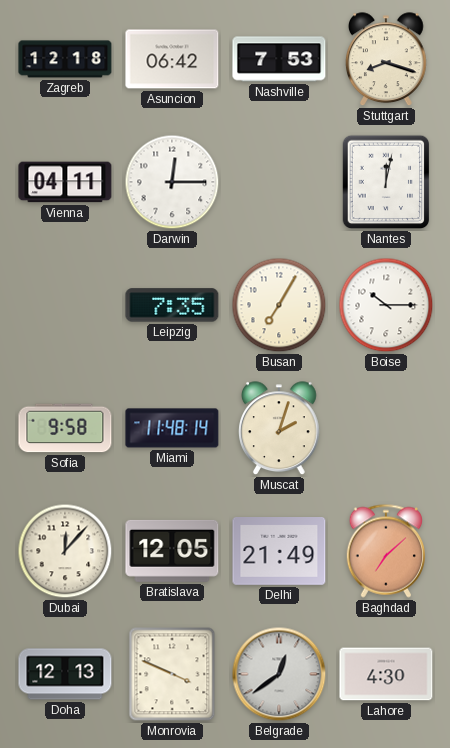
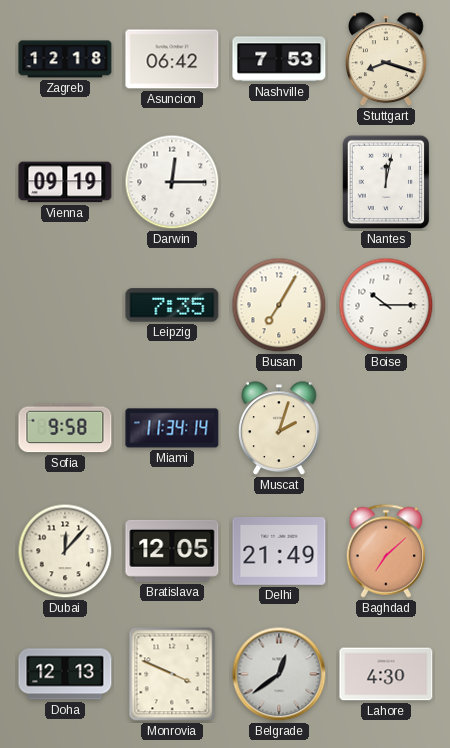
Vienna: 04:11 -> 09:19
Miami: 11:48 -> 11:34
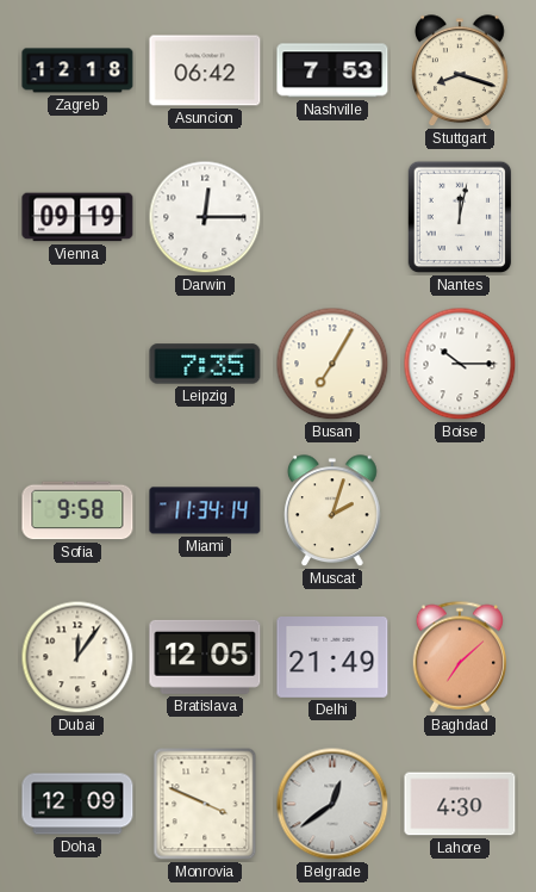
Dubai: 12:07 -> 12:06
Doha: 12:13 -> 12:09
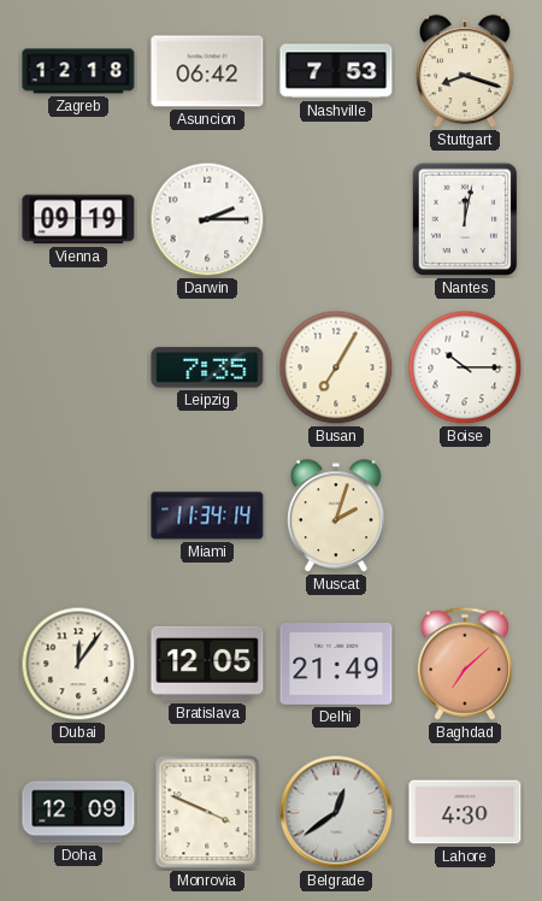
Darwin: 12:15 -> 2:15
Sofia: 9:58 -> none
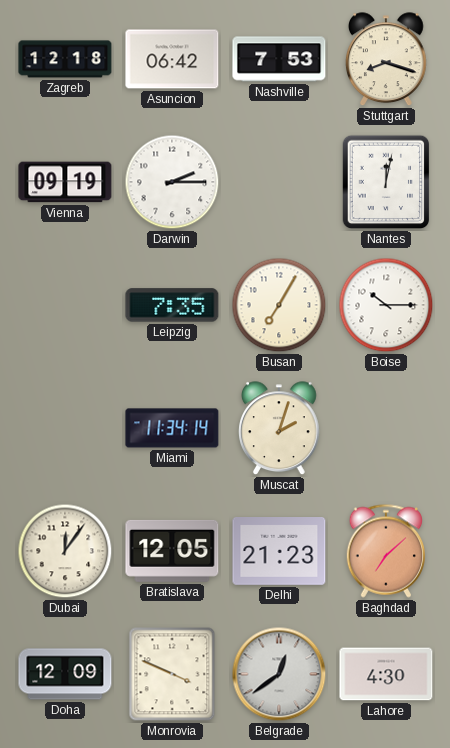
Delhi: 21:49 -> 21:23
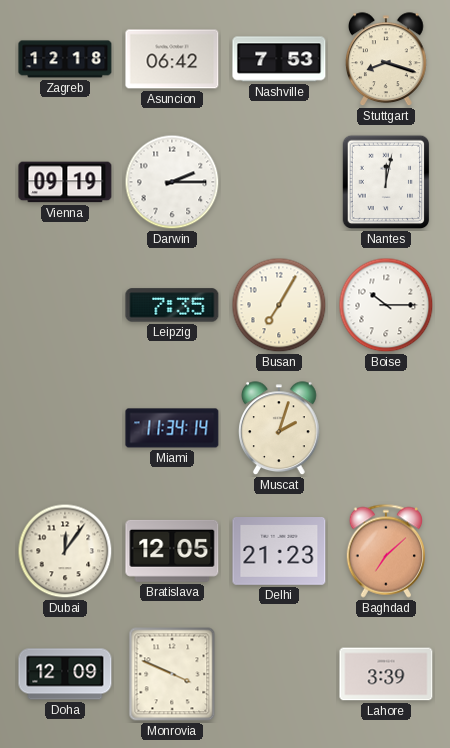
Belgrade: 12:39 -> none
Lahore: 4:30 -> 3:39
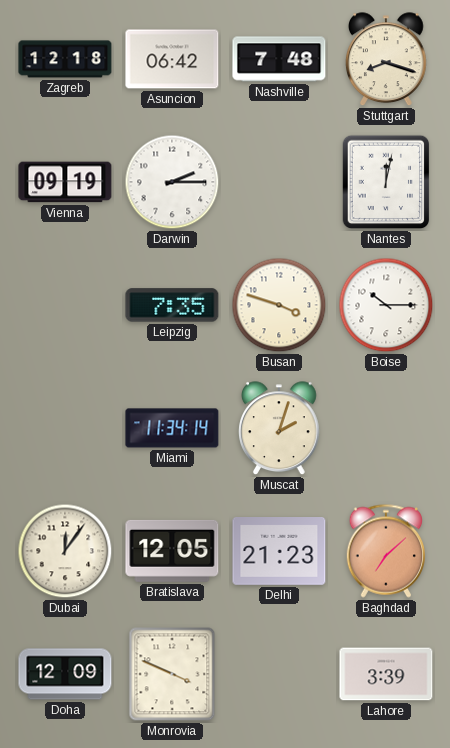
Nashville: 7:53 -> 7:48
Busan: 7:05 -> 3:48
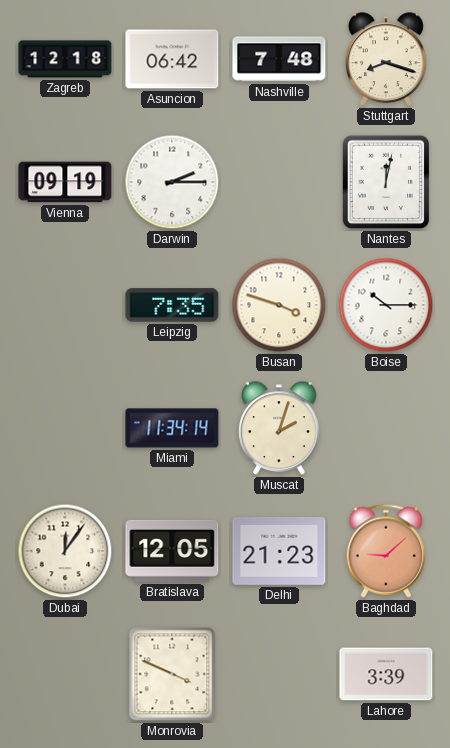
Baghdad: 7:08 -> 9:08
Doha: 12:09 -> none
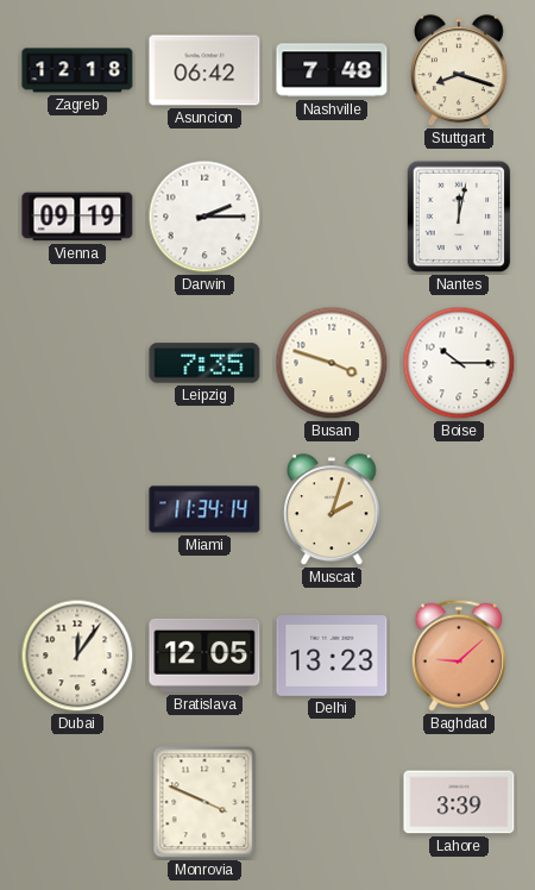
Delhi: 21:23 -> 13:23
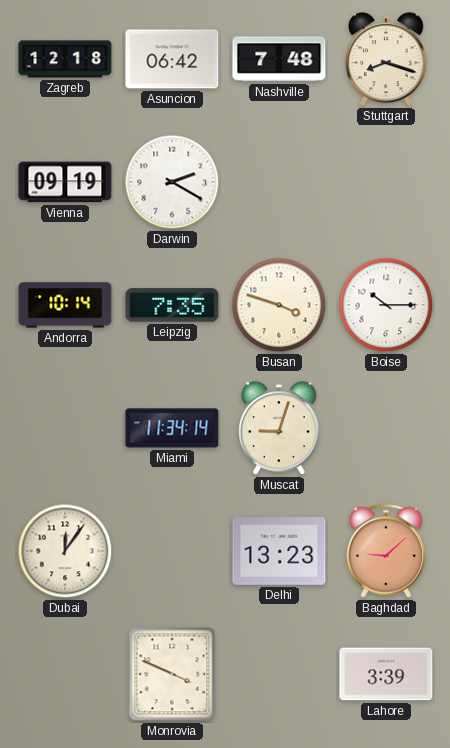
Darwin: 2:15 -> 2:20
Nantes: 12:02 -> none
Andorra: none -> 10:14
Muscat: 2:03 -> 9:03
Bratislava: 12:05 -> none
